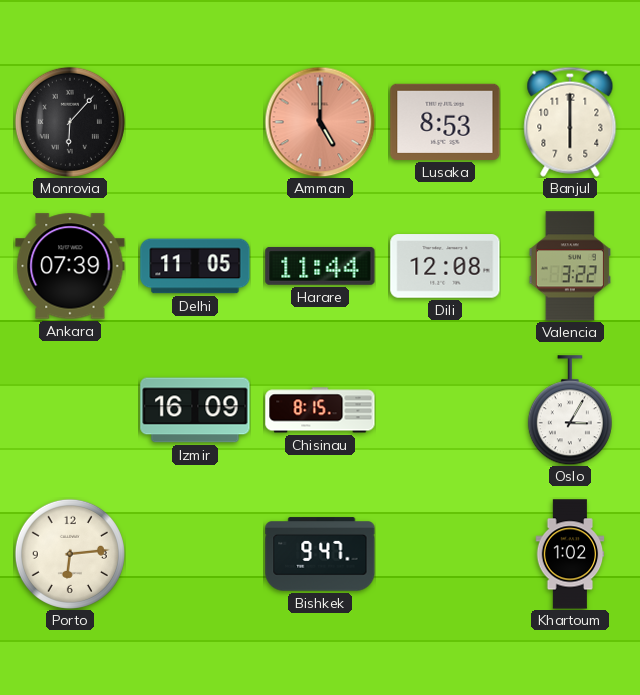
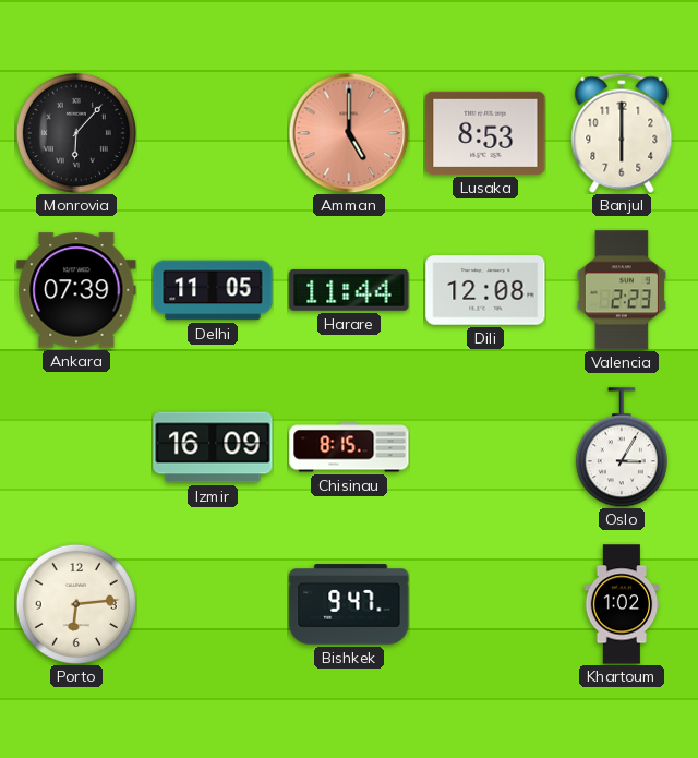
Valencia: 3:22 -> 2:23
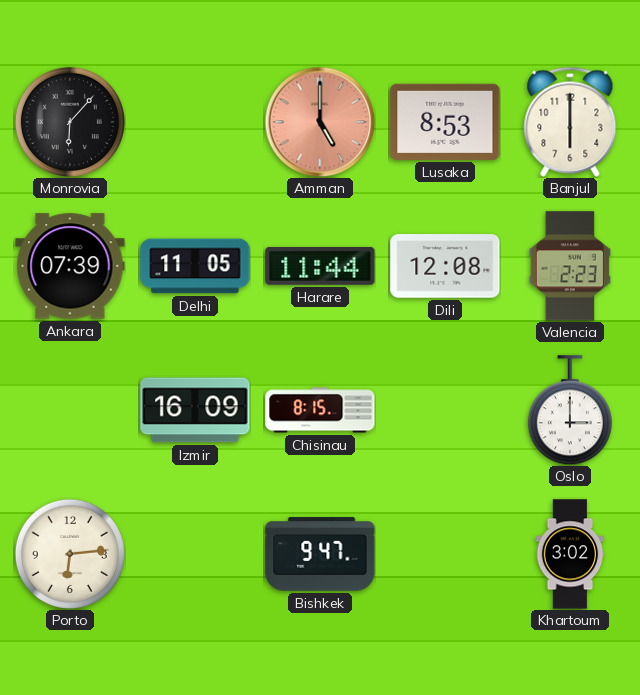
Oslo: 3:05 -> 3:00
Khartoum: 1:02 -> 3:02
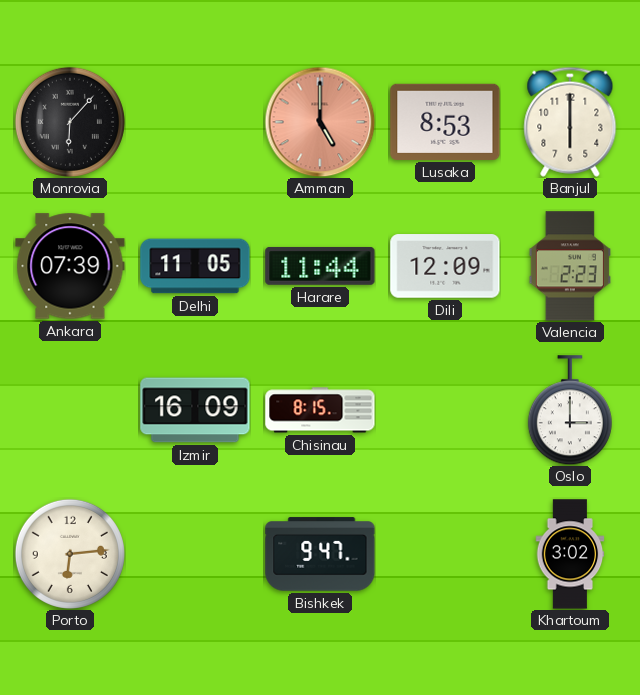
Dili: 12:08 -> 12:09
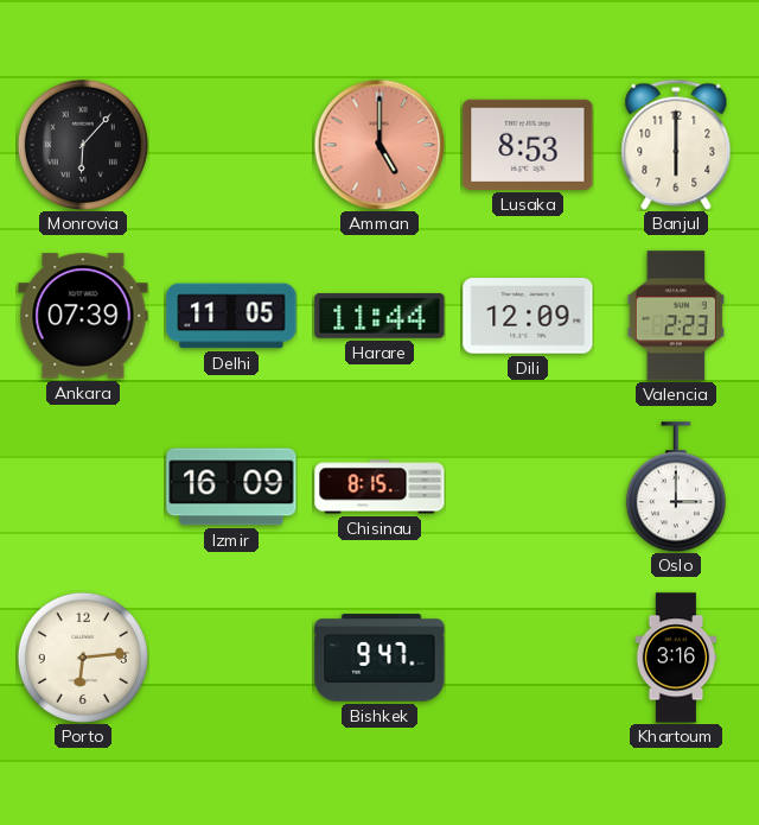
Khartoum: 3:02 -> 3:16
